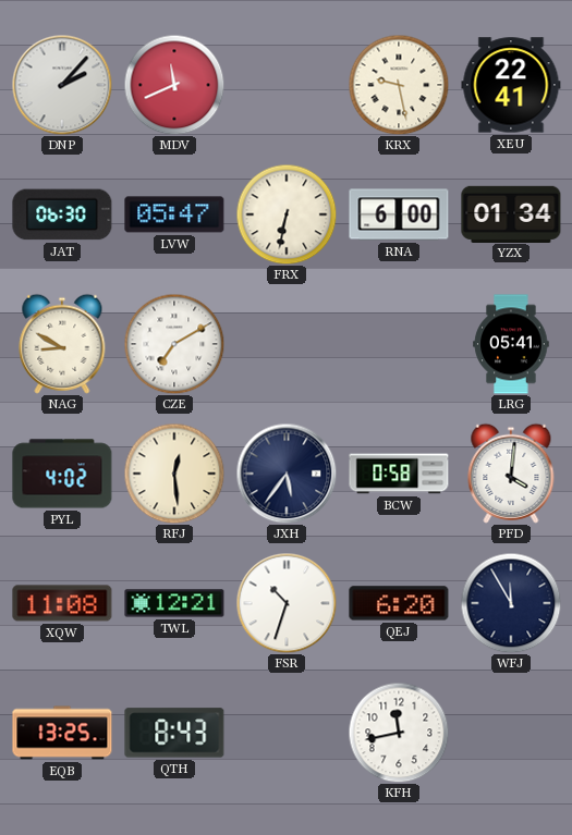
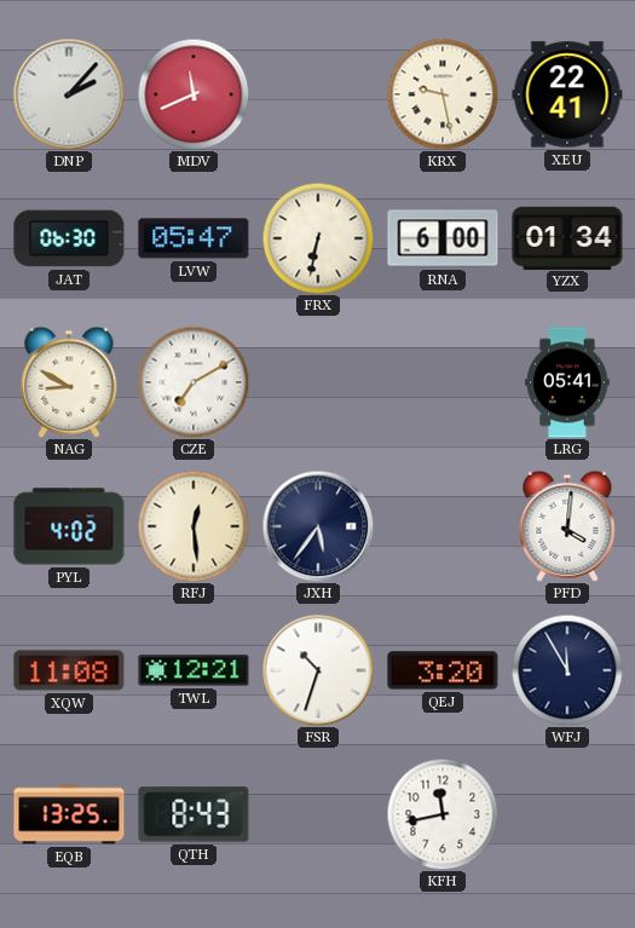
BCW: 0:58 -> none
QEJ: 6:20 -> 3:20
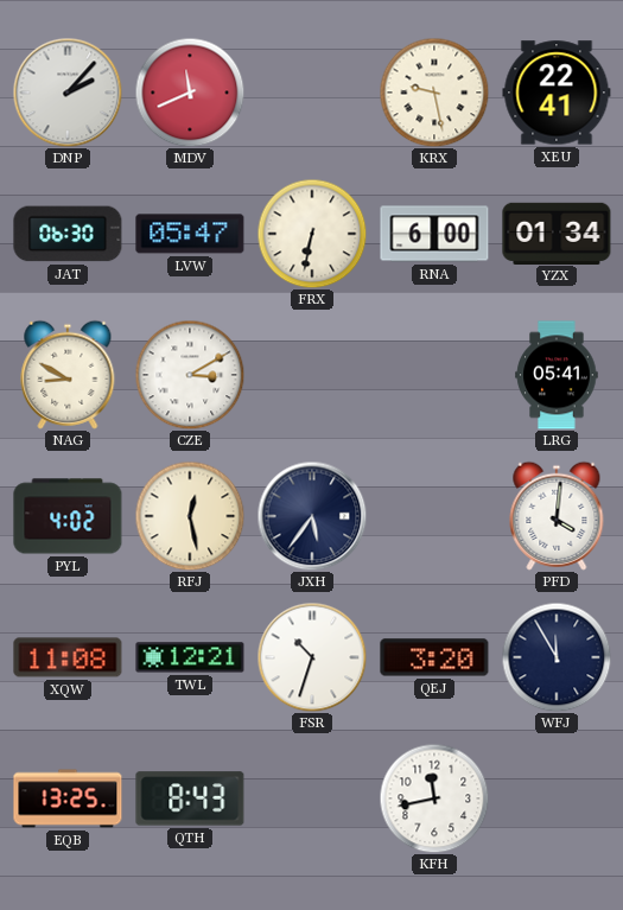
CZE: 7:10 -> 3:10
RFJ: 12:29 -> 12:28
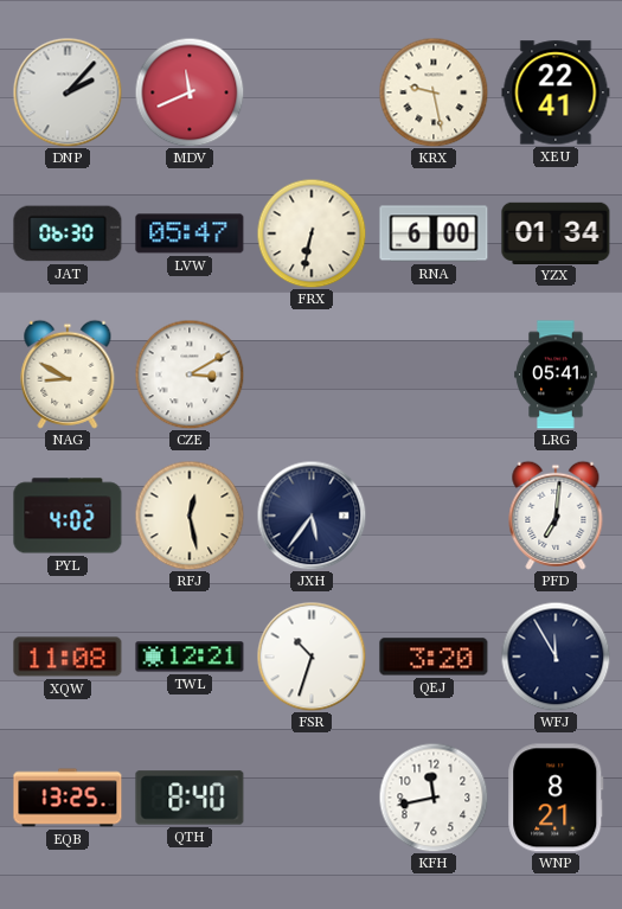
PFD: 4:01 -> 7:01
QTH: 8:43 -> 8:40
WNP: none -> 8:21
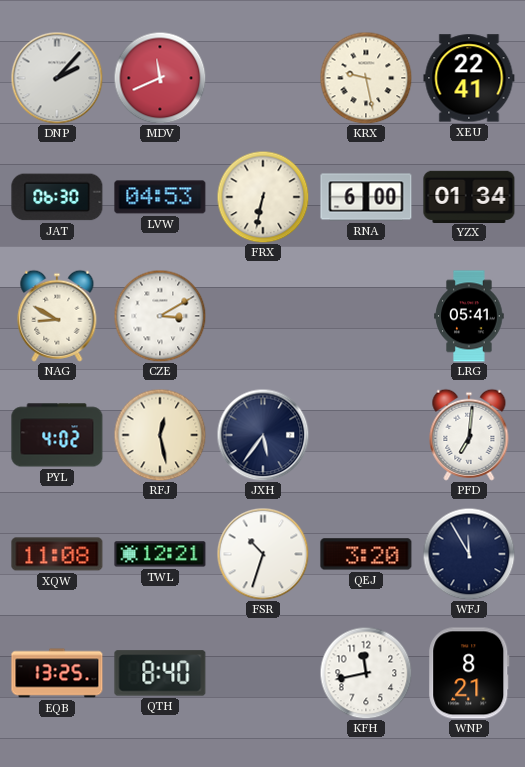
LVW: 05:47 -> 04:53
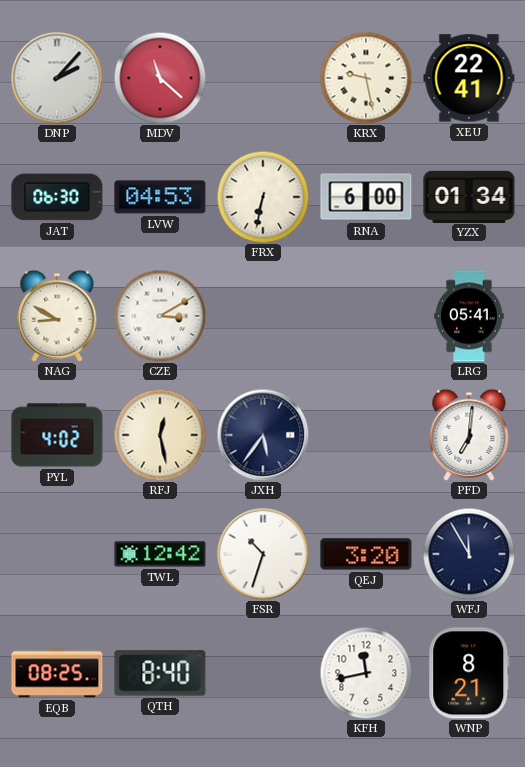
MDV: 11:41 -> 11:22
XQW: 11:08 -> none
TWL: 12:21 -> 12:42
EQB: 13:25 -> 08:25
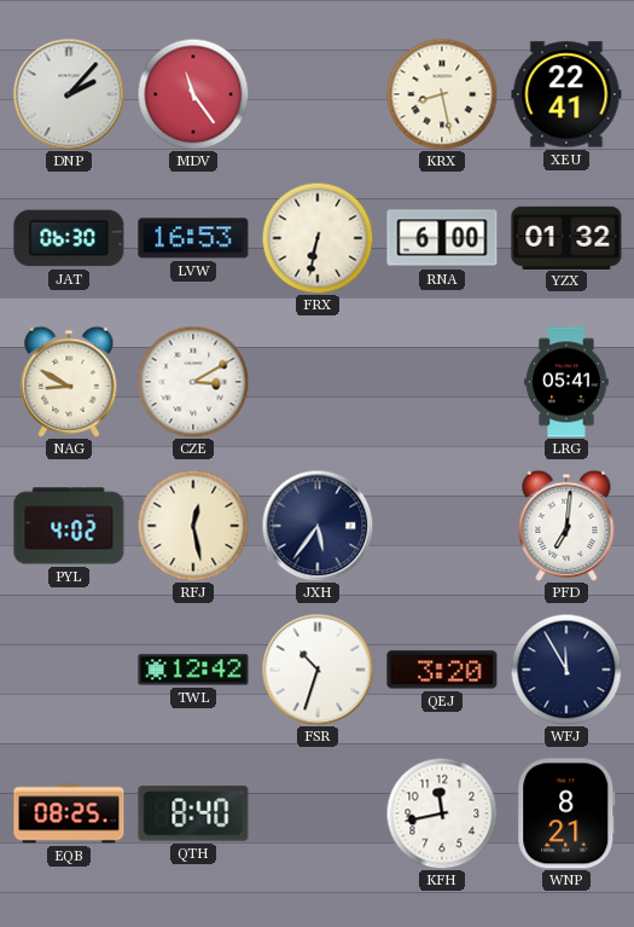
MDV: 11:22 -> 11:24
KRX: 9:28 -> 8:28
LVW: 04:53 -> 16:53
YZX: 01:34 -> 01:32
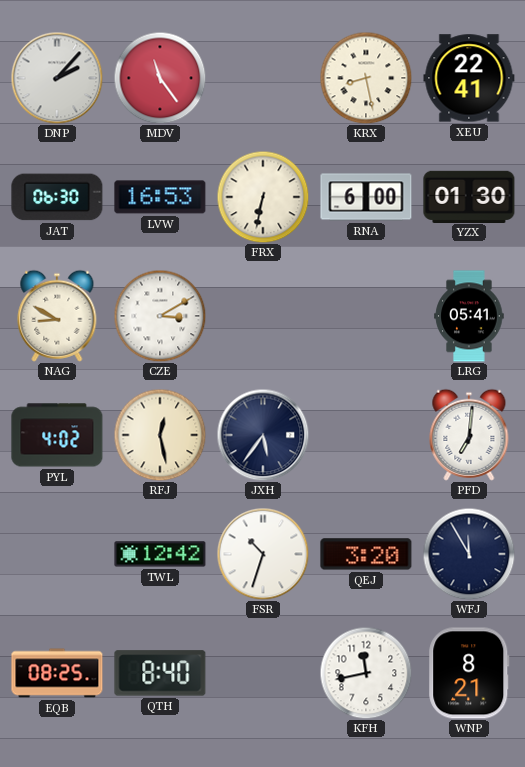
YZX: 01:32 -> 01:30
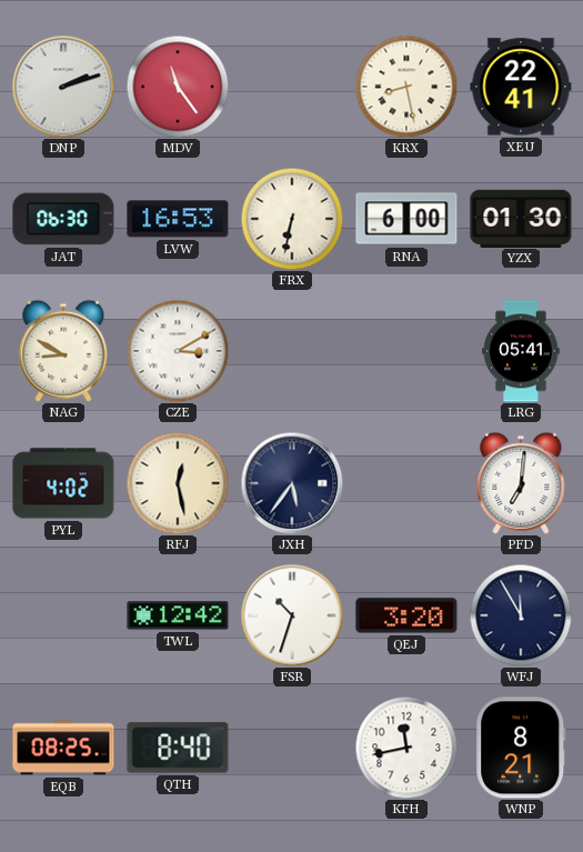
DNP: 2:07 -> 2:12
